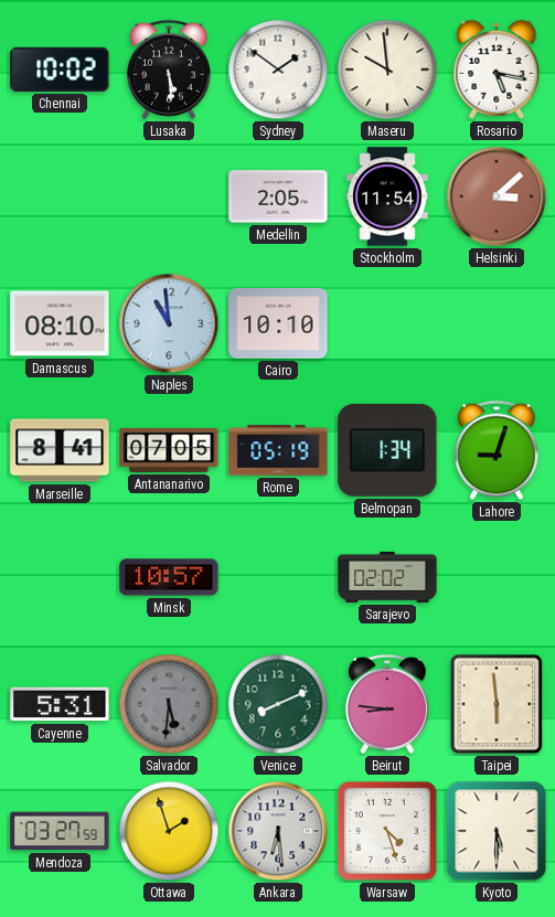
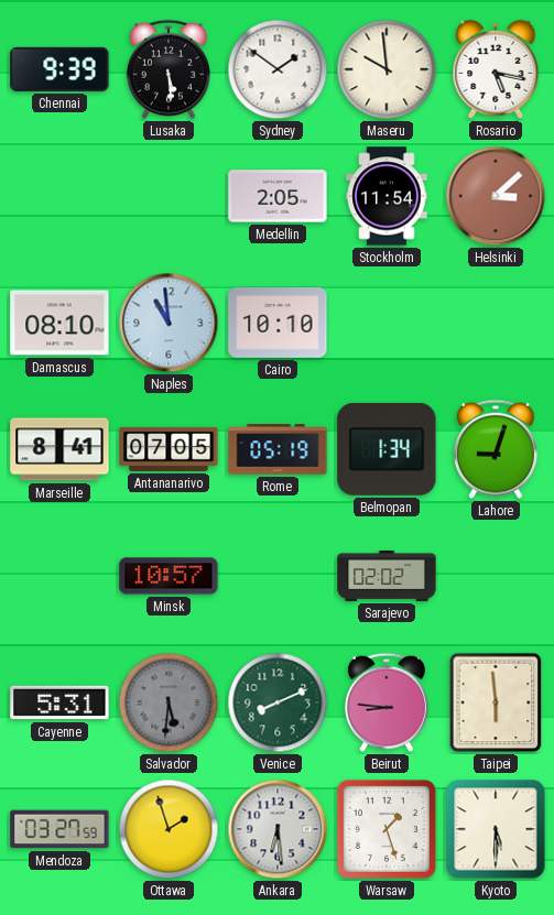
Chennai: 10:02 -> 9:39
Warsaw: 4:27 -> 1:27
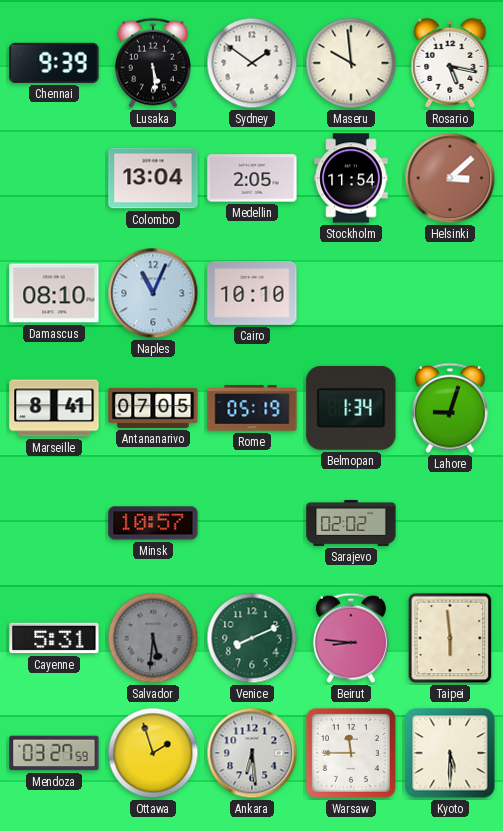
Colombo: none -> 13:04
Naples: 10:59 -> 11:04
Warsaw: 1:27 -> 11:45
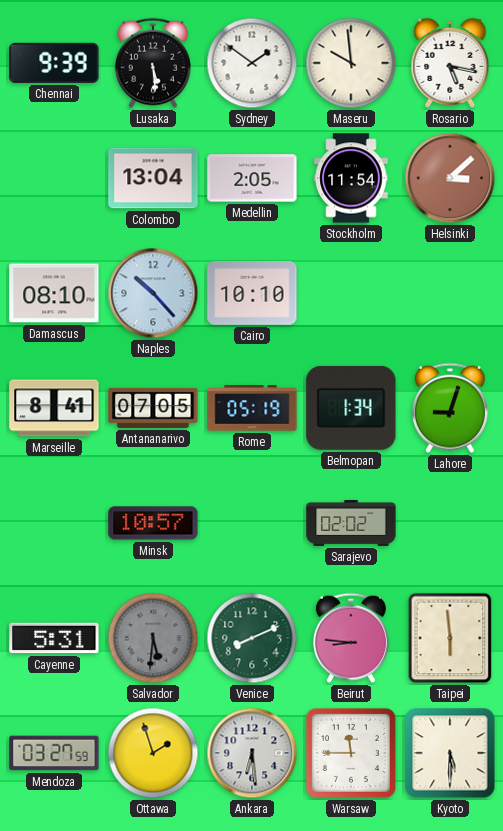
Naples: 11:04 -> 10:23
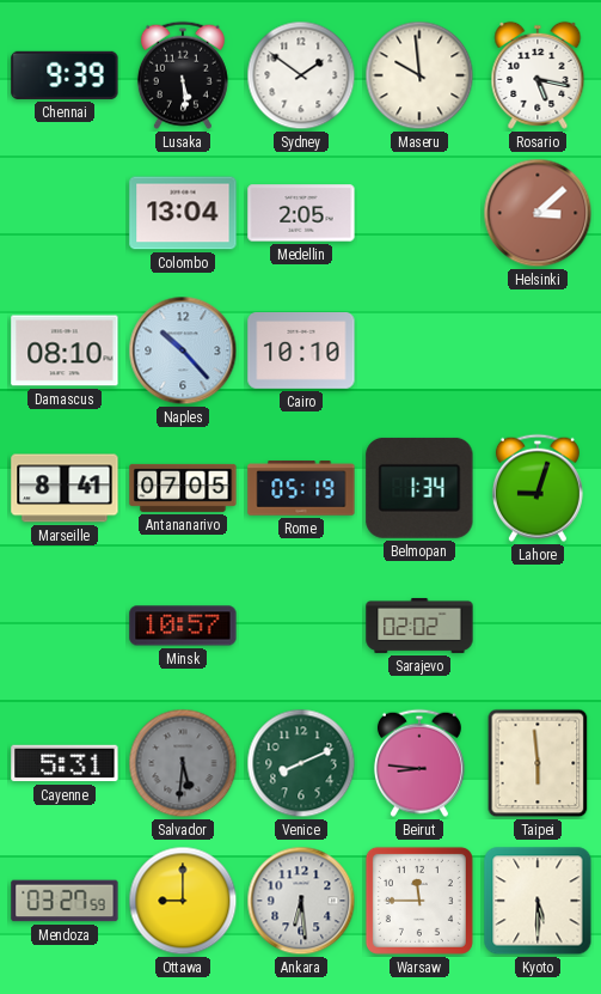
Stockholm: 11:54 -> none
Ottawa: 1:57 -> 9:00
